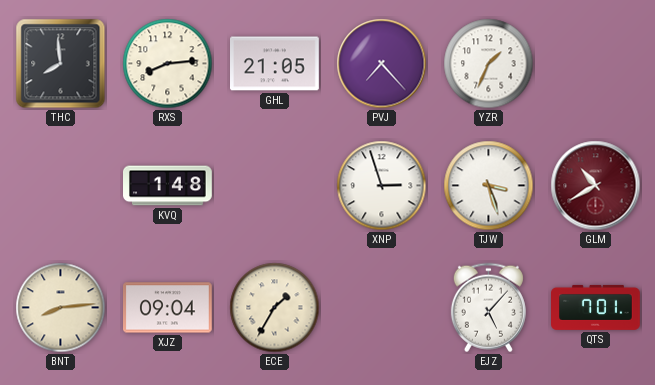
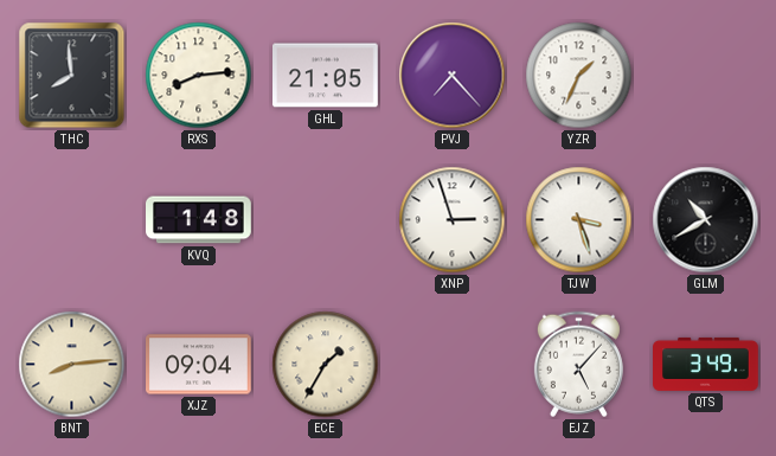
GLM dial: burgundy -> black
QTS: 7:01 -> 3:49
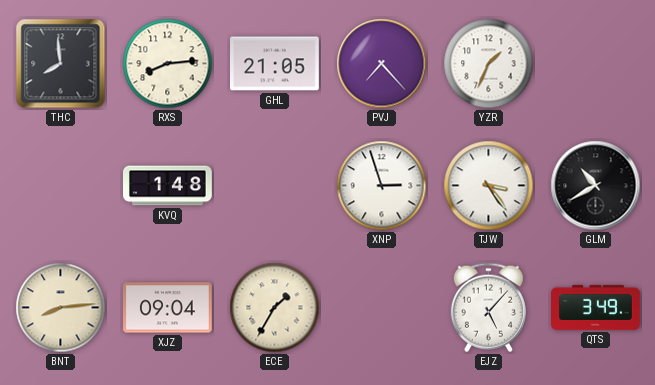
TJW: 3:27 -> 3:24
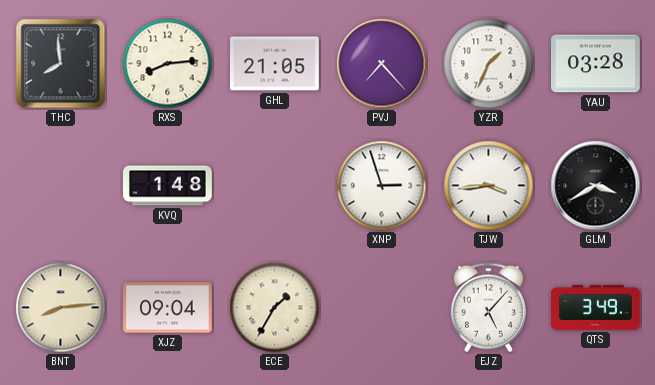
YAU: none -> 03:28
TJW: 3:24 -> 3:44
GLM: 10:40 -> 3:40
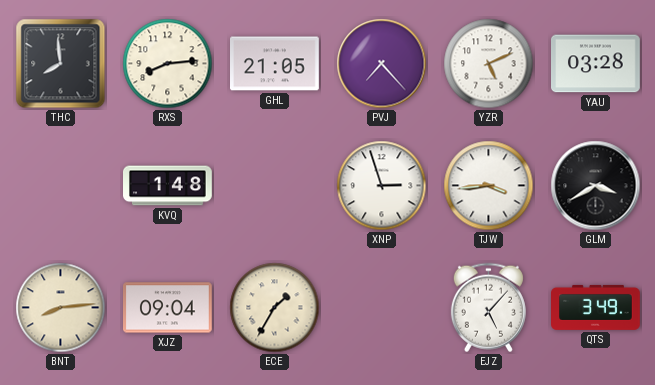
YZR: 1:34 -> 5:11
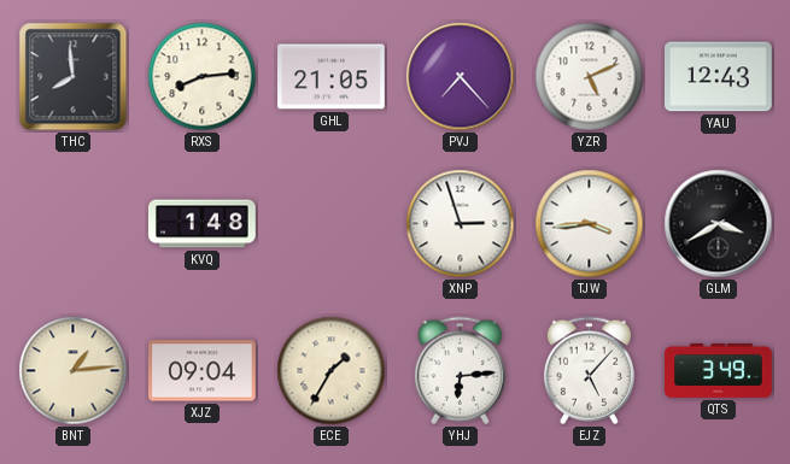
YAU: 03:28 -> 12:43
BNT: 8:14 -> 1:14
YHJ: none -> 6:14
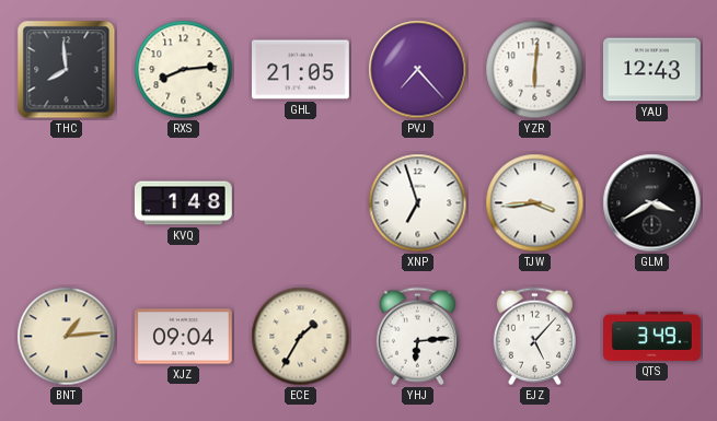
YZR: 5:11 -> 6:01
XNP: 2:57 -> 6:57
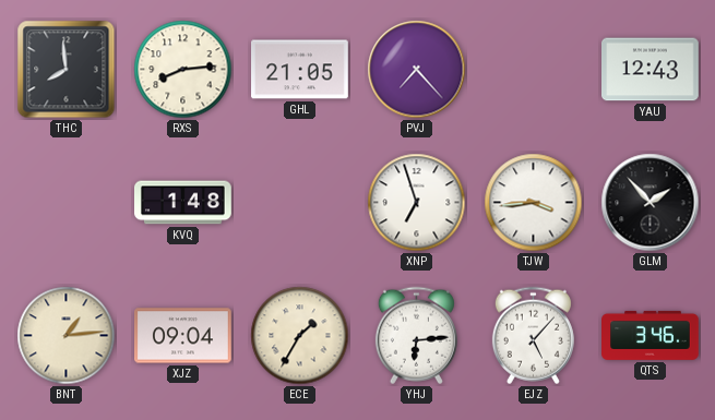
YZR: 6:01 -> none
GLM: 3:40 -> 1:53
QTS: 3:49 -> 3:46
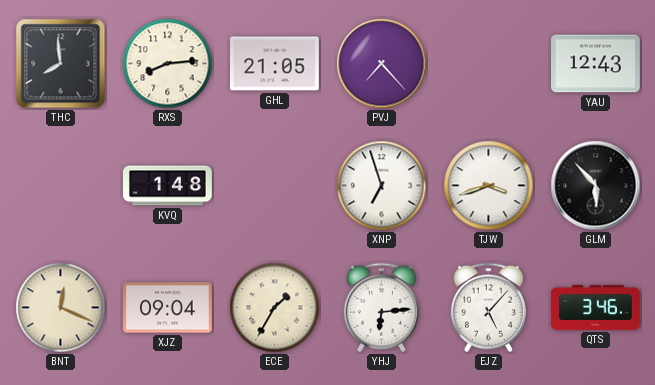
TJW: 3:44 -> 3:42
GLM: 1:53 -> 5:53
BNT: 1:14 -> 12:19
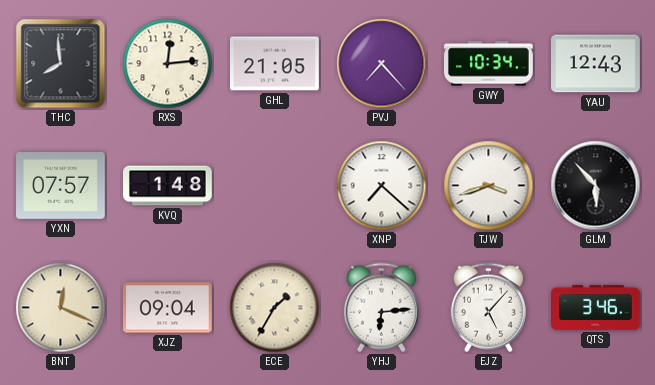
RXS: 8:14 -> 12:14
GWY: none -> 10:34
YXN: none -> 07:57
XNP: 6:57 -> 7:22
